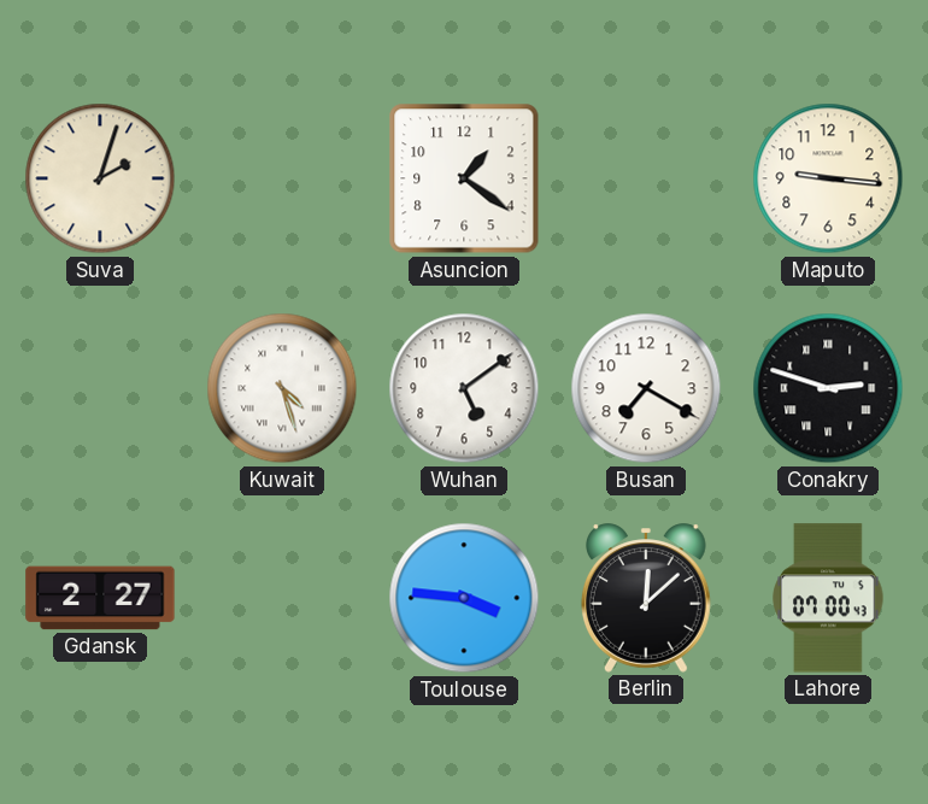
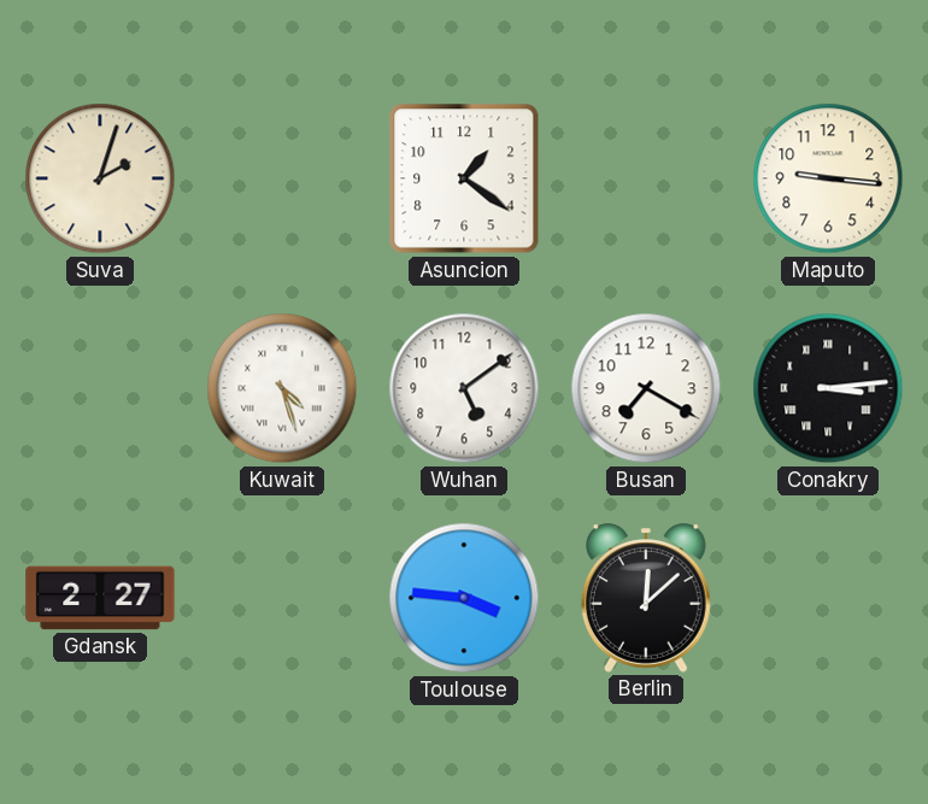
Conakry: 2:48 -> 3:14
Lahore: 07:00 -> none
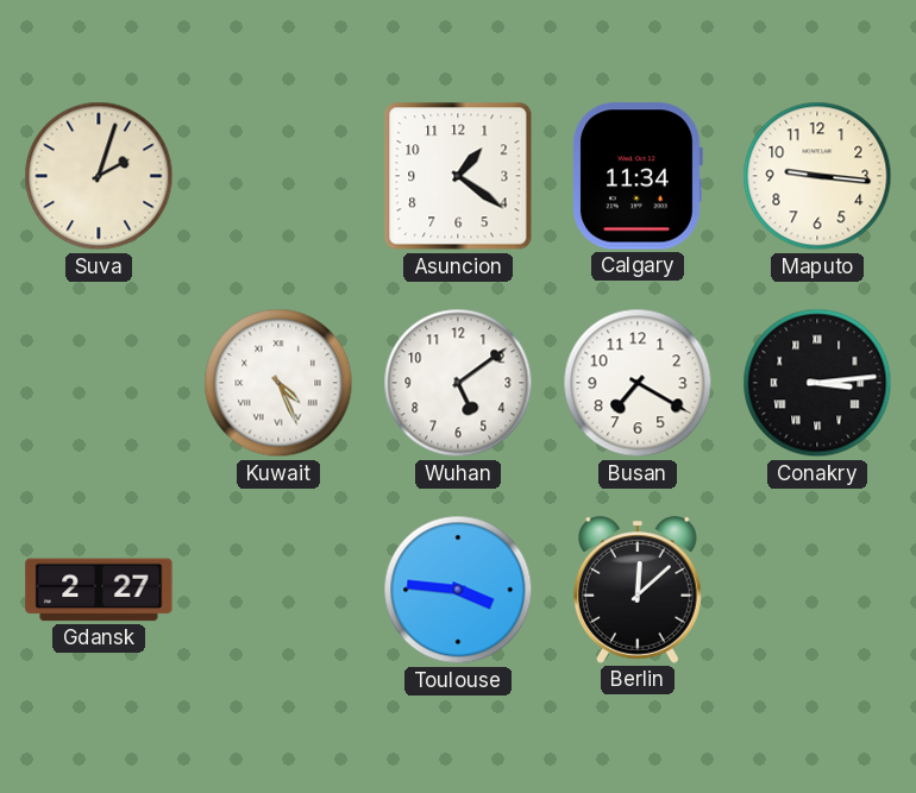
Calgary: none -> 11:34
Kuwait: 4:27 -> 4:26
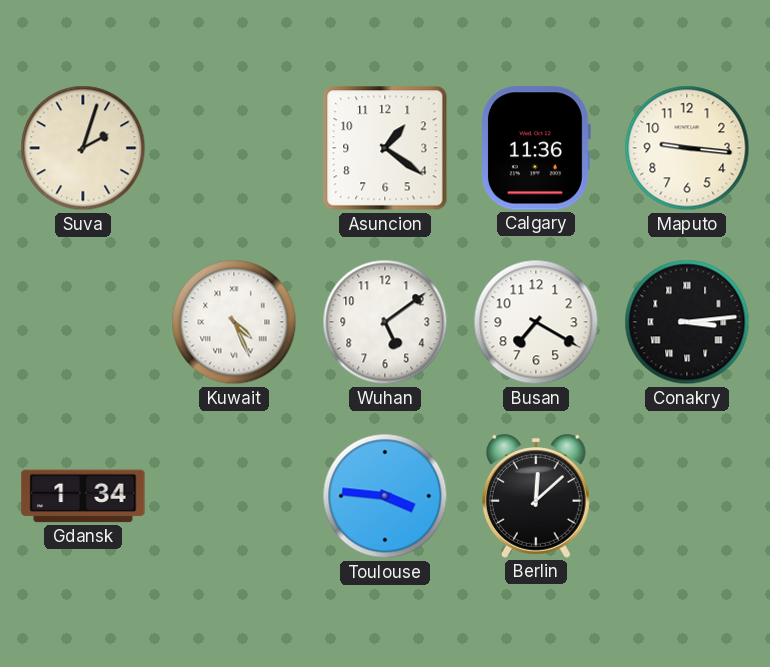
Calgary: 11:34 -> 11:36
Gdansk: 2:27 -> 1:34
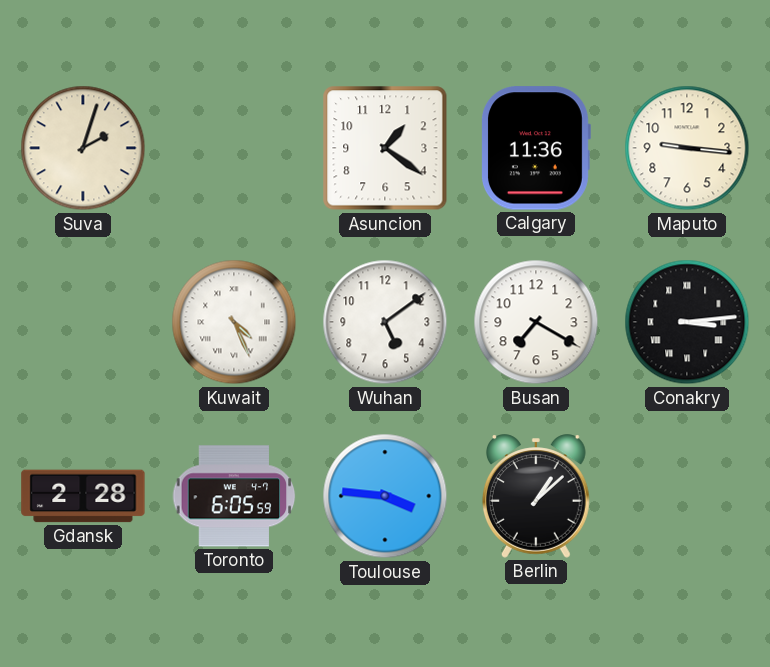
Gdansk: 1:34 -> 2:28
Toronto: none -> 6:05
Berlin: 12:08 -> 1:08
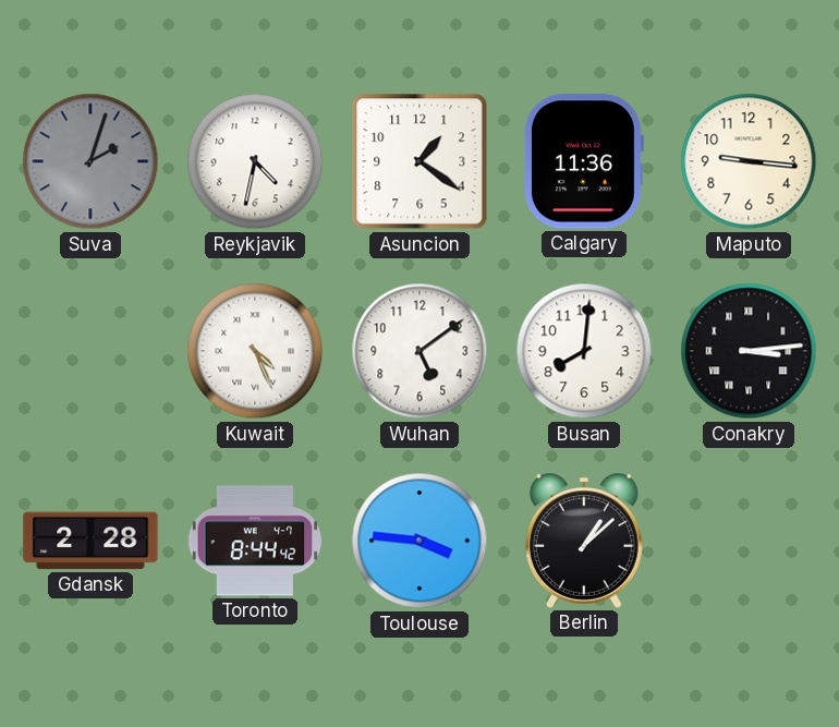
Suva dial: cream -> grey
Reykjavik: none -> 4:32
Busan: 7:20 -> 8:01
Toronto: 6:05 -> 8:44
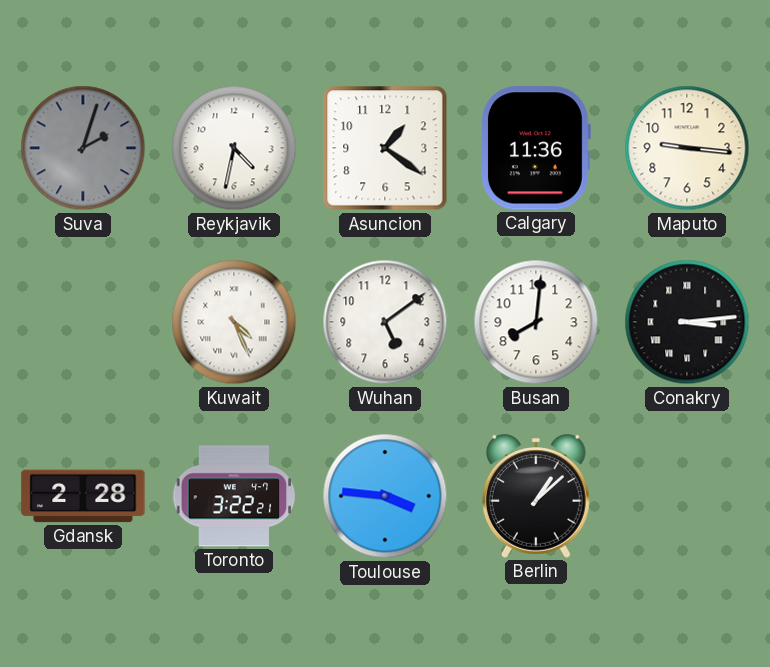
Toronto: 8:44 -> 3:22
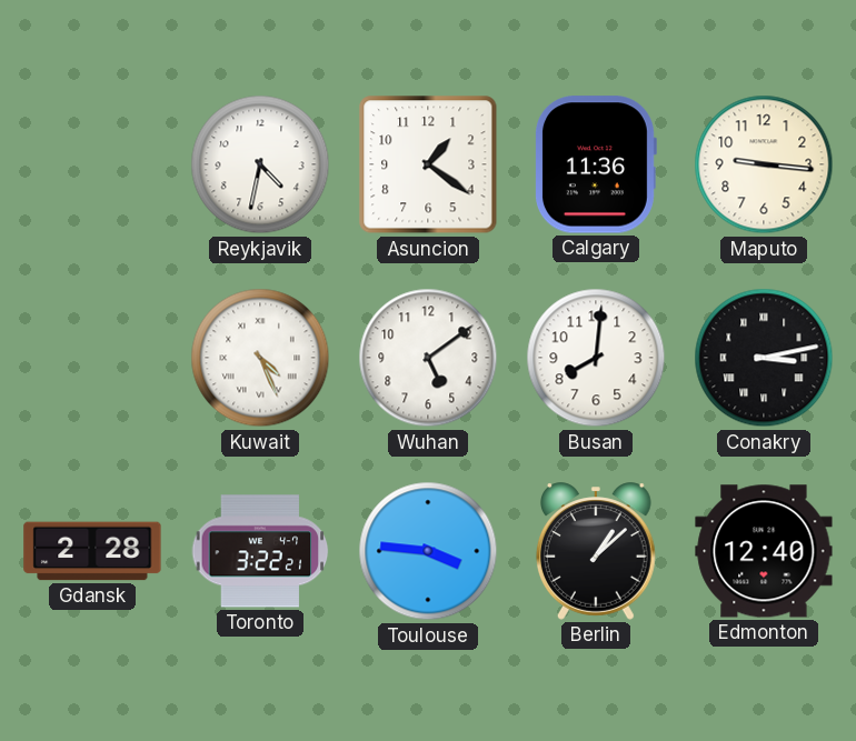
Suva: 2:03 -> none
Conakry: 3:14 -> 3:13
Edmonton: none -> 12:40
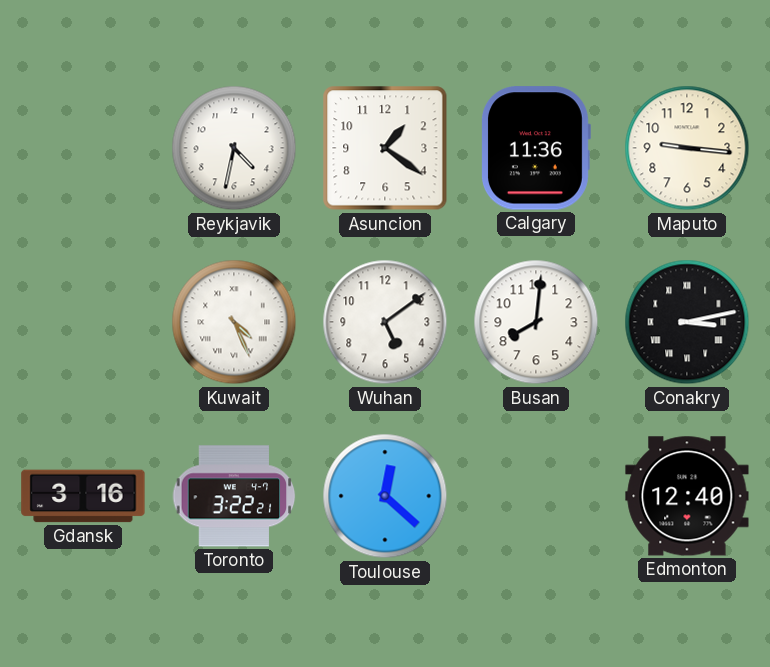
Gdansk: 2:28 -> 3:16
Toulouse: 3:46 -> 12:22
Berlin: 1:08 -> none
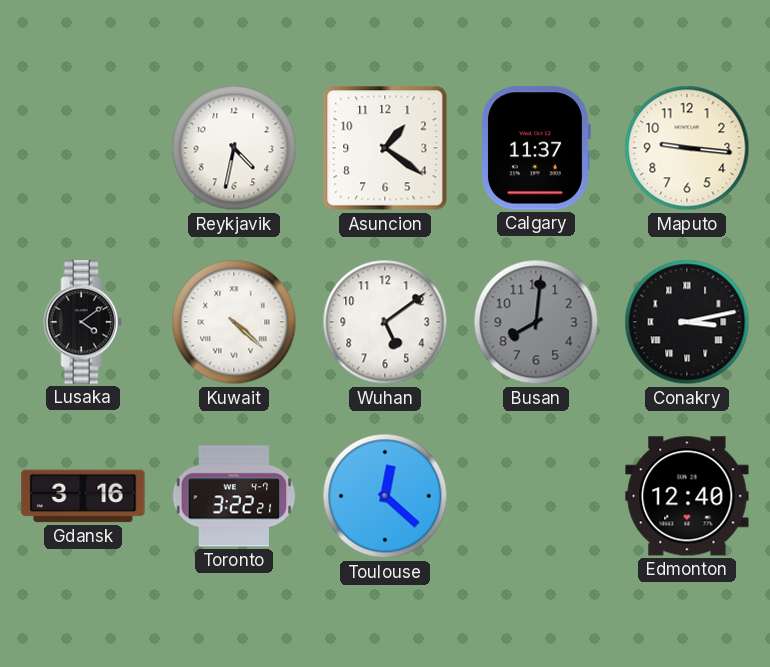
Calgary: 11:36 -> 11:37
Lusaka: none -> 4:09
Kuwait: 4:26 -> 4:22
Busan dial: white -> grey
